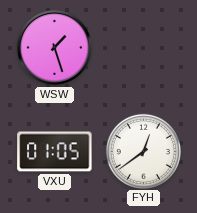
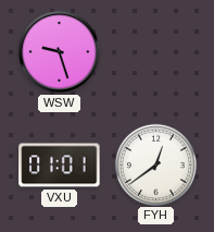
WSW: 1:27 -> 9:27
VXU: 01:05 -> 01:01
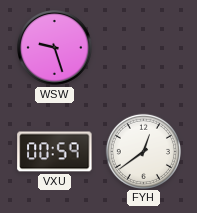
VXU: 01:01 -> 00:59
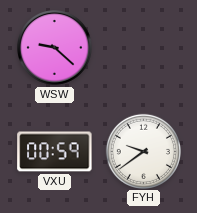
WSW: 9:27 -> 9:22
FYH: 12:39 -> 9:39
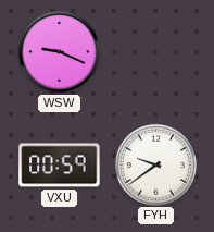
WSW: 9:22 -> 9:19
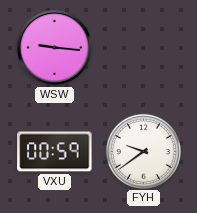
WSW: 9:19 -> 9:16
